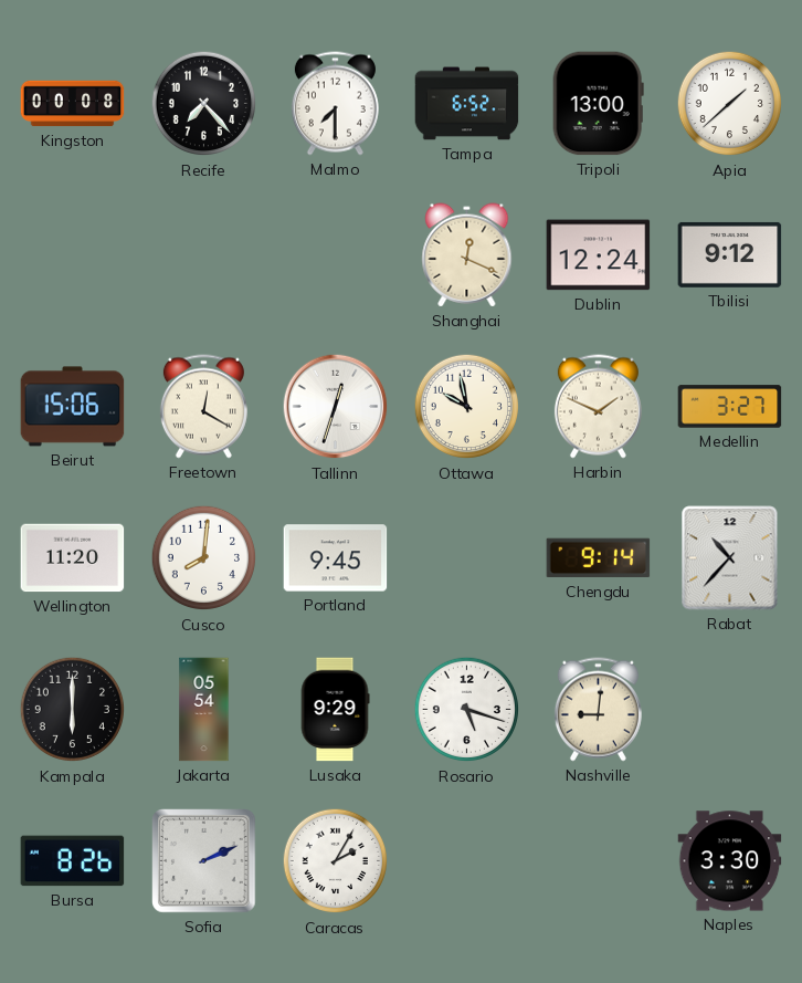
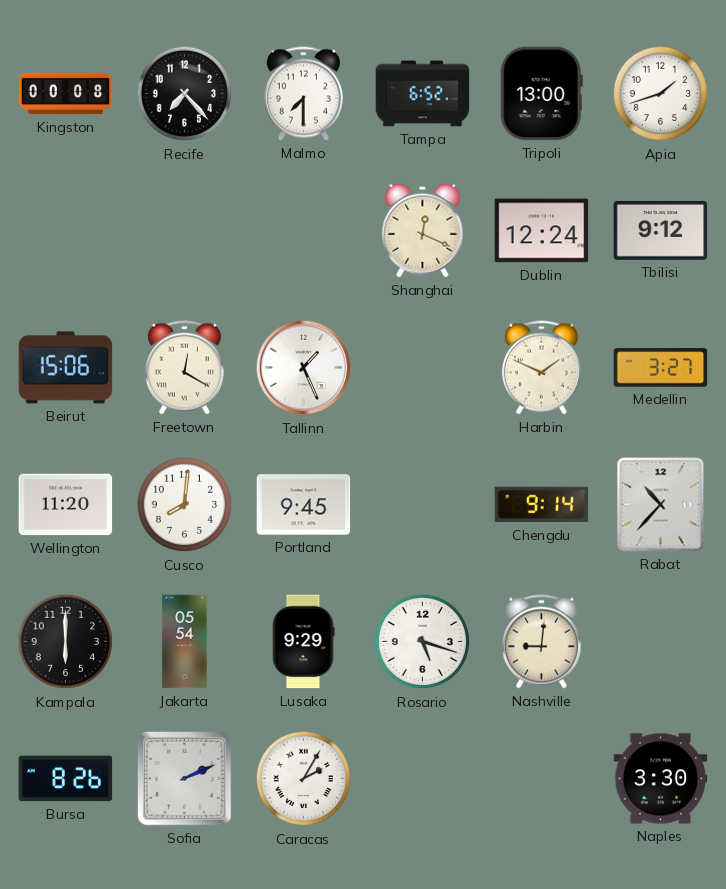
Apia: 1:38 -> 1:42
Tallinn: 12:33 -> 1:26
Ottawa: 9:58 -> none
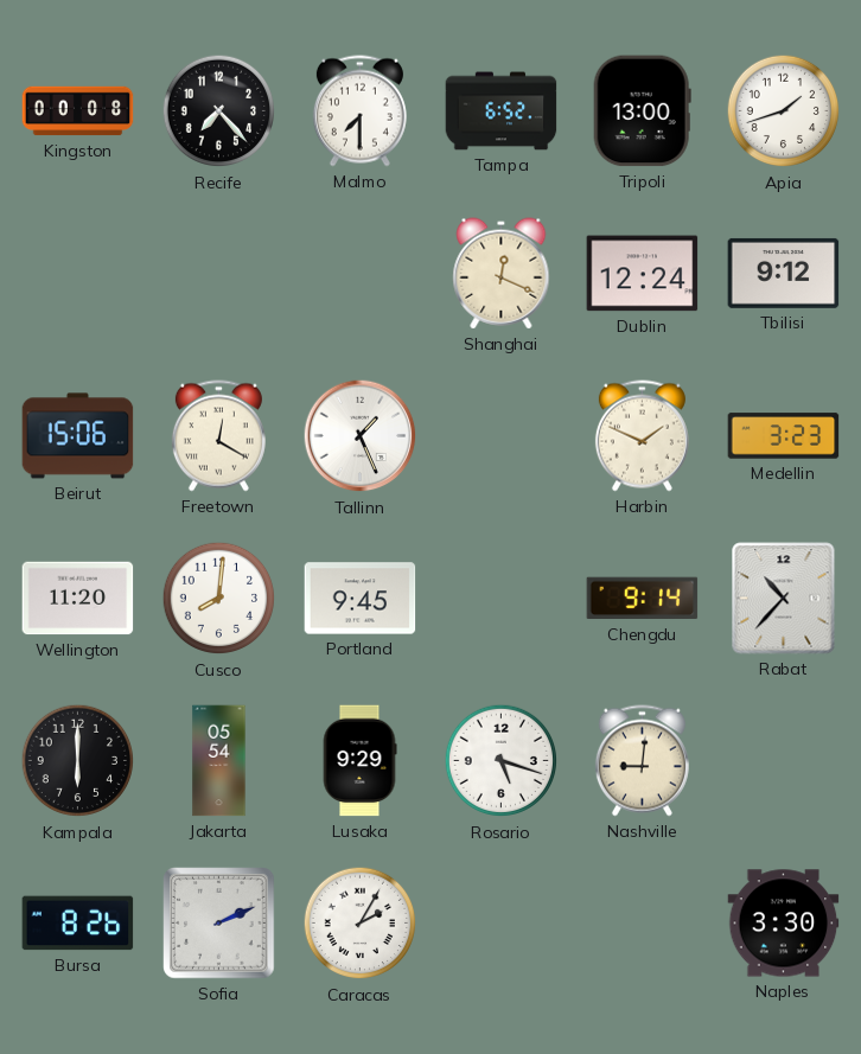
Medellin: 3:27 -> 3:23
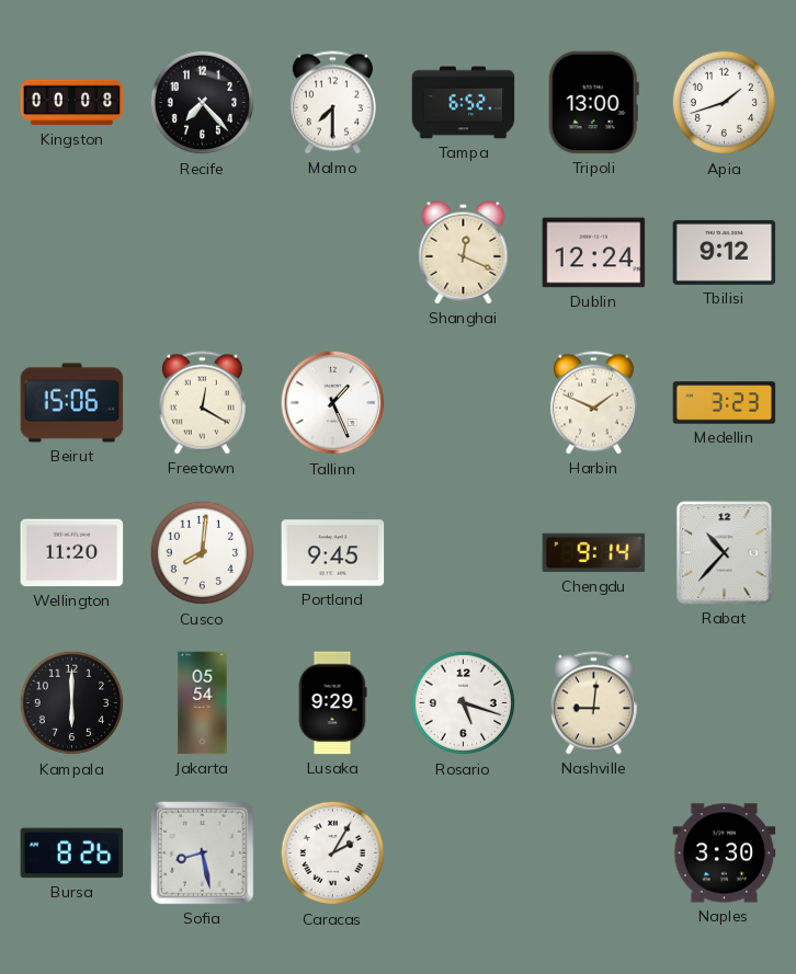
Sofia: 2:11 -> 8:28
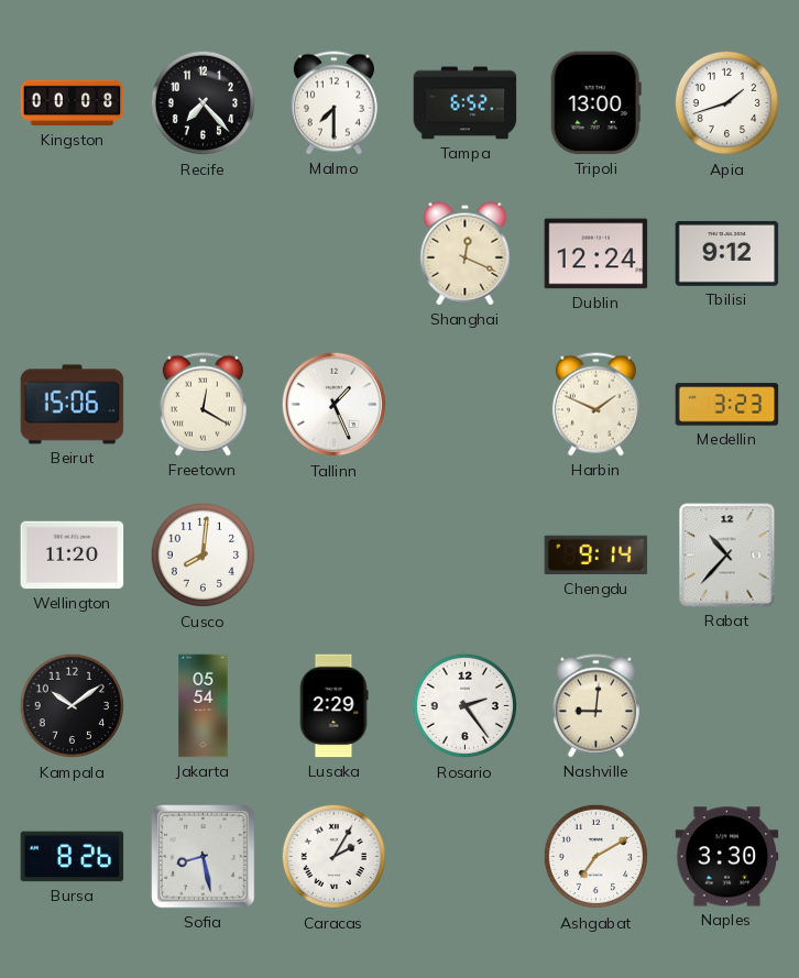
Portland: 9:45 -> none
Kampala: 6:00 -> 10:09
Lusaka: 9:29 -> 2:29
Rosario: 5:18 -> 2:24
Ashgabat: none -> 7:10
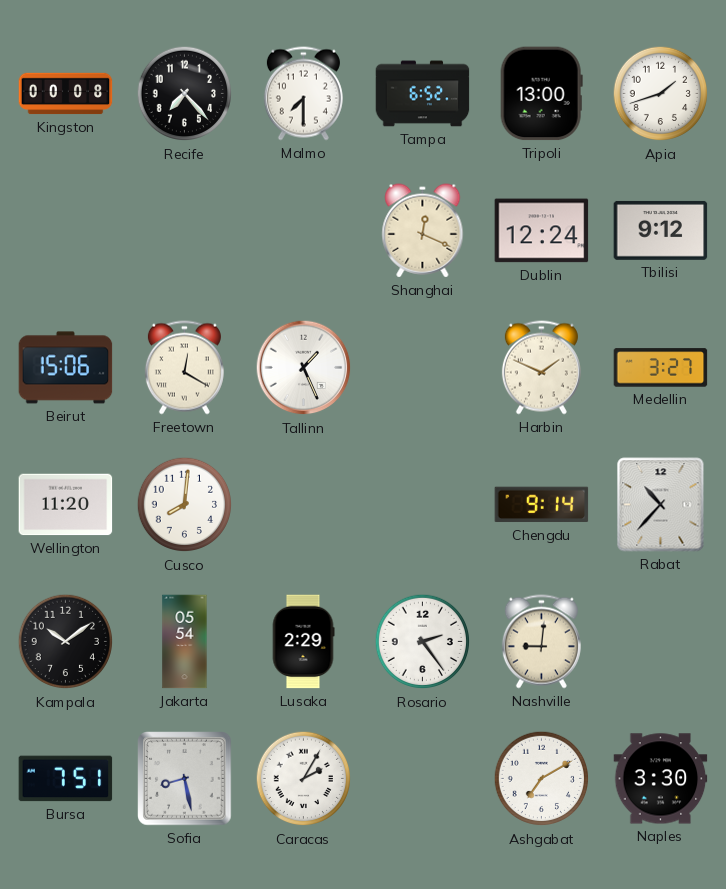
Medellin: 3:23 -> 3:27
Bursa: 8:26 -> 7:51
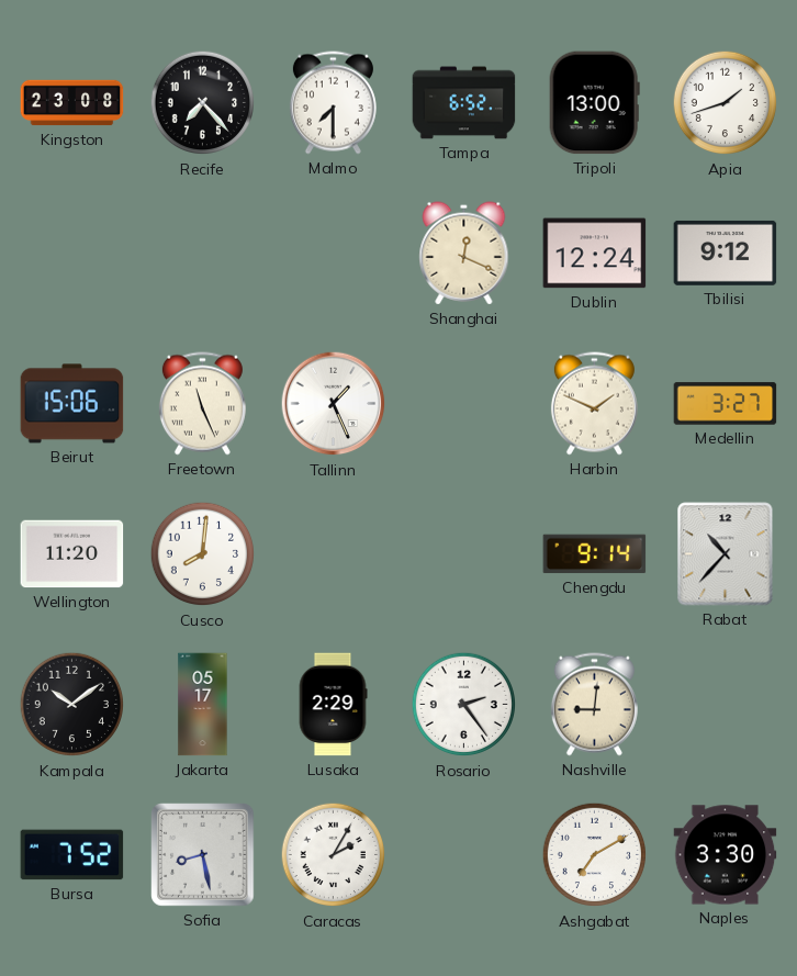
Kingston: 00:08 -> 23:08
Freetown: 12:20 -> 11:26
Jakarta: 05:54 -> 05:17
Bursa: 7:51 -> 7:52
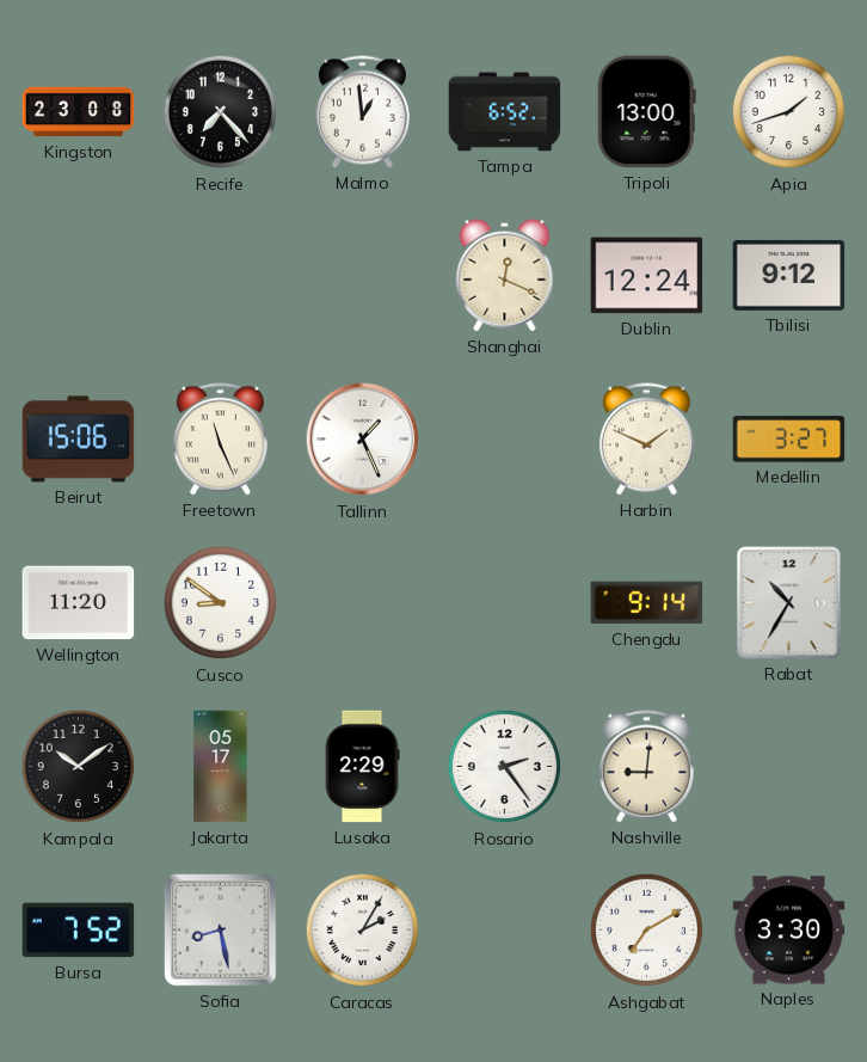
Malmo: 7:30 -> 12:59
Cusco: 8:01 -> 8:51
Rabat: 10:37 -> 10:35
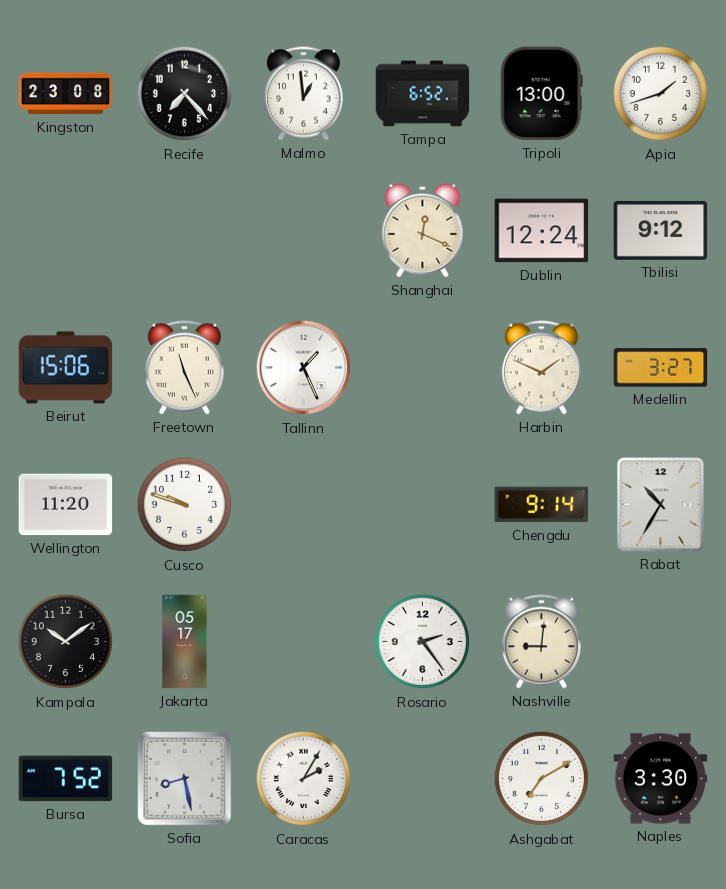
Cusco: 8:51 -> 9:48
Lusaka: 2:29 -> none
